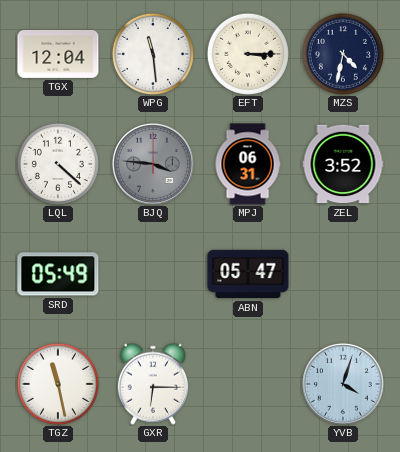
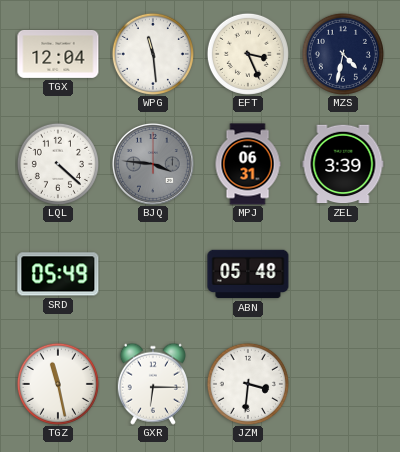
EFT: 3:15 -> 3:26
ZEL: 3:52 -> 3:39
ABN: 05:47 -> 05:48
JZM: none -> 3:31
YVB: 4:03 -> none
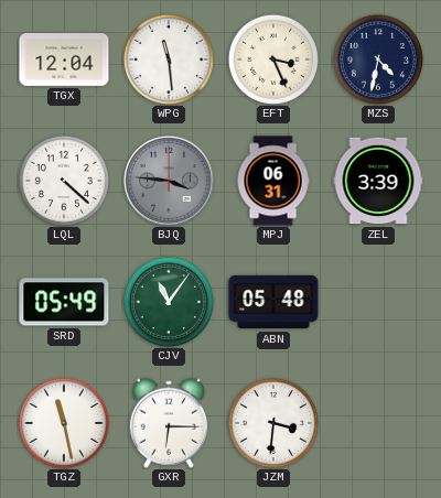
CJV: none -> 11:06
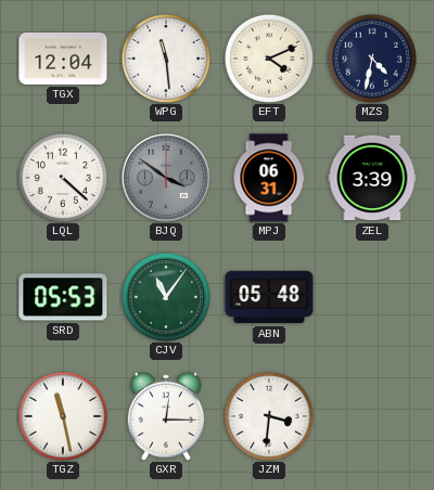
EFT: 3:26 -> 4:11
BJQ: 3:46 -> 3:51
SRD: 05:49 -> 05:53
GXR: 6:15 -> 12:15
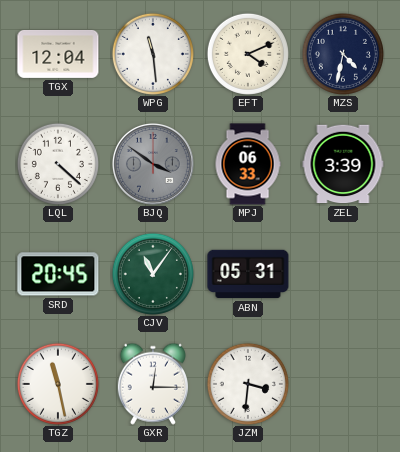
MPJ: 06:31 -> 06:33
SRD: 05:53 -> 20:45
ABN: 05:48 -> 05:31
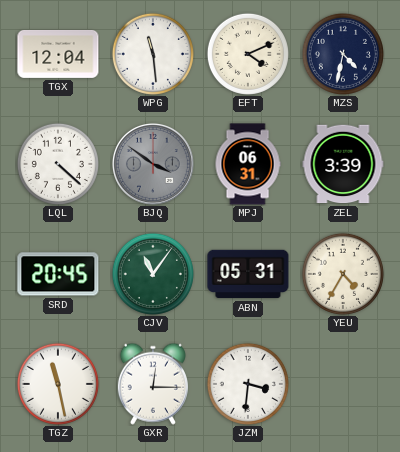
MPJ: 06:33 -> 06:31
YEU: none -> 4:35
